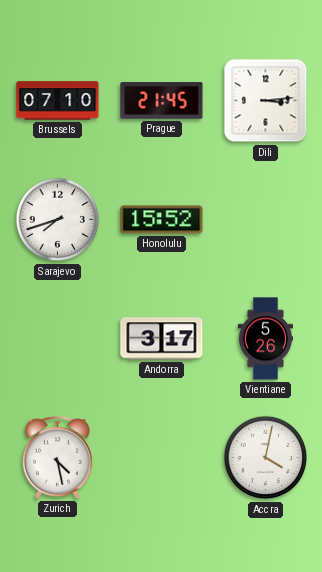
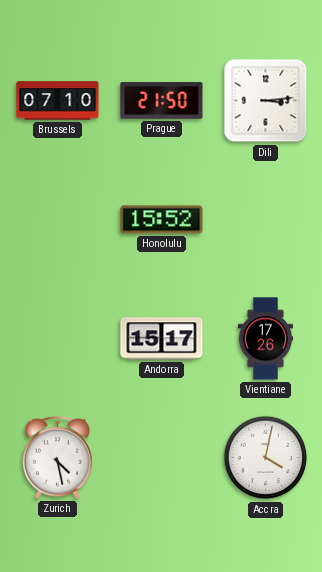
Prague: 21:45 -> 21:50
Sarajevo: 7:42 -> none
Andorra: 3:17 -> 15:17
Vientiane: 5:26 -> 17:26
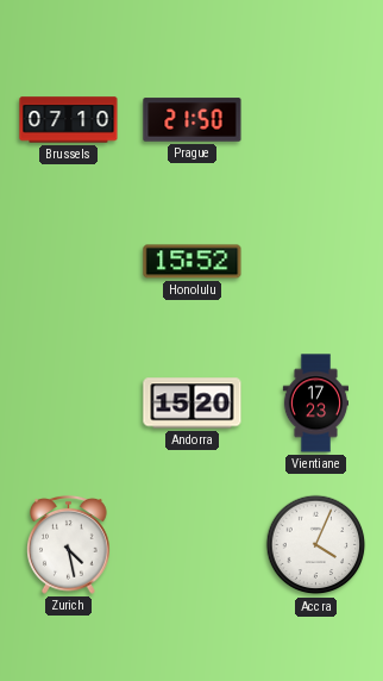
Dili: 3:14 -> none
Andorra: 15:17 -> 15:20
Vientiane: 17:26 -> 17:23
Accra: 4:02 -> 4:04
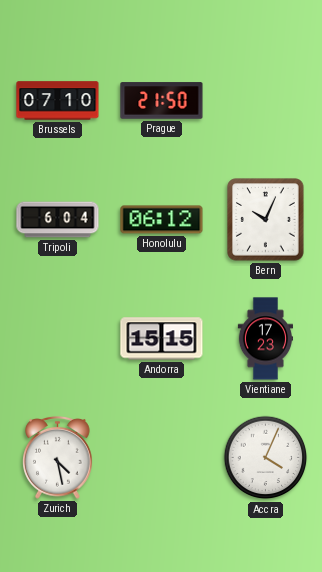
Tripoli: none -> 6:04
Honolulu: 15:52 -> 06:12
Bern: none -> 10:04
Andorra: 15:20 -> 15:15
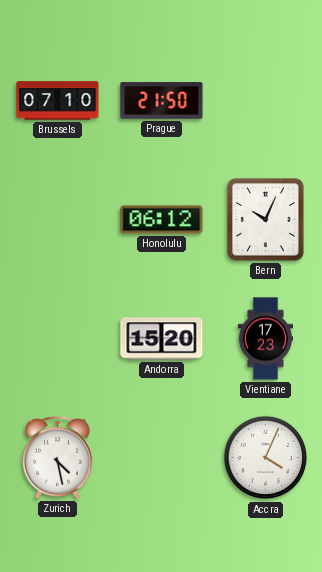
Tripoli: 6:04 -> none
Andorra: 15:15 -> 15:20
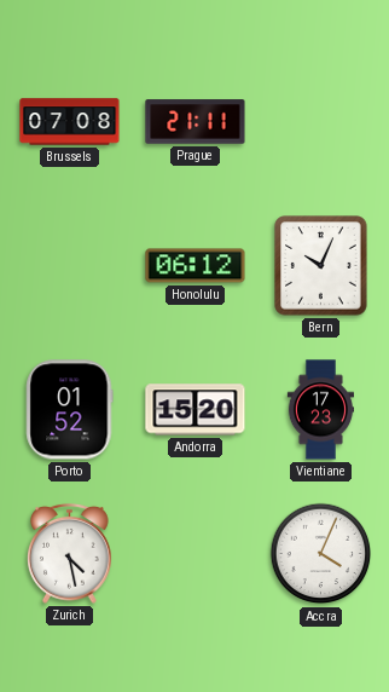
Brussels: 07:10 -> 07:08
Prague: 21:50 -> 21:11
Porto: none -> 01:52
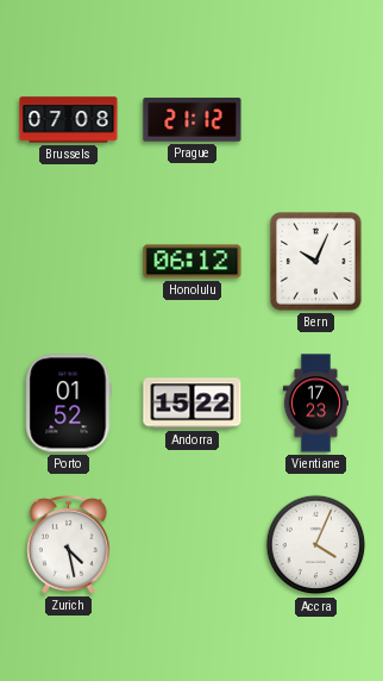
Prague: 21:11 -> 21:12
Andorra: 15:20 -> 15:22
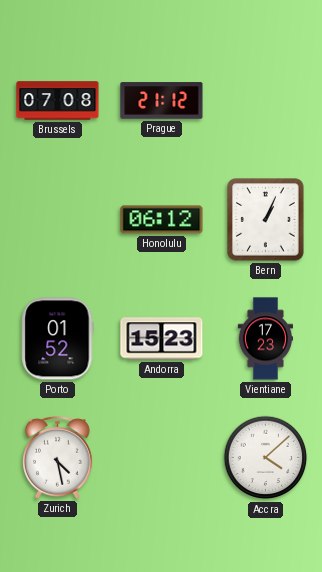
Bern: 10:04 -> 1:04
Andorra: 15:22 -> 15:23
Accra: 4:04 -> 4:08
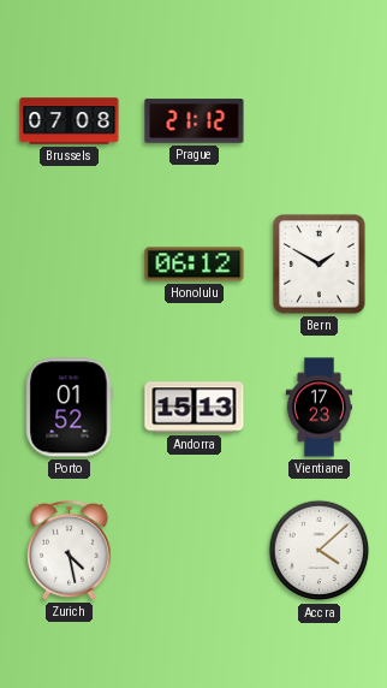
Bern: 1:04 -> 1:50
Andorra: 15:23 -> 15:13
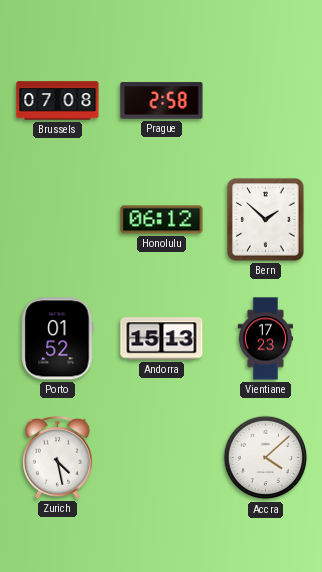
Prague: 21:12 -> 2:58
Bern: 1:50 -> 1:52
